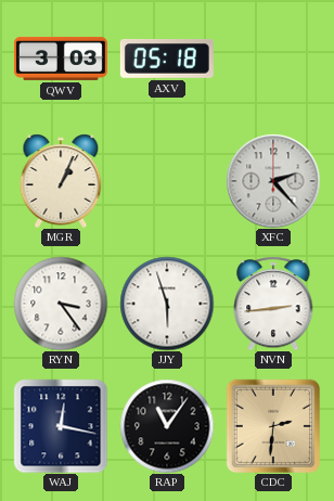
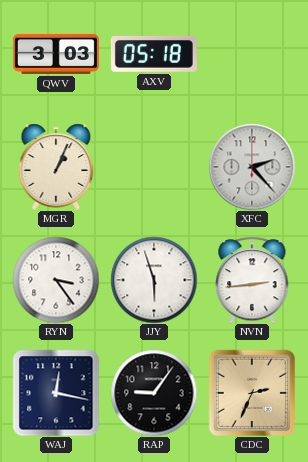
RAP: 11:06 -> 9:06
CDC: 2:31 -> 2:34
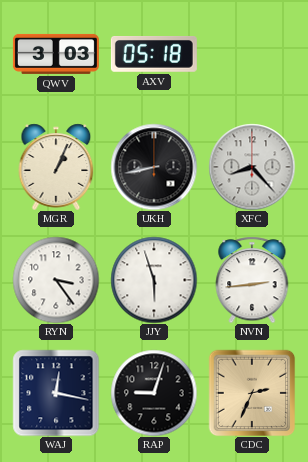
UKH: none -> 8:43
XFC: 2:23 -> 8:23
RAP: 9:06 -> 9:03
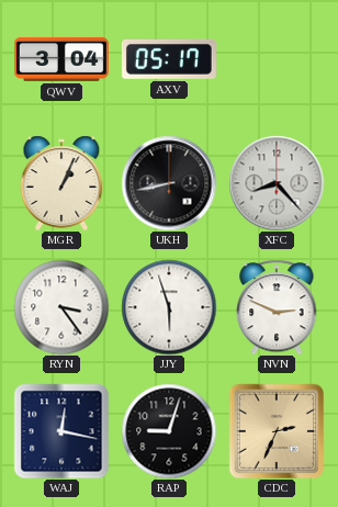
QWV: 3:03 -> 3:04
AXV: 05:18 -> 05:17
NVN: 2:44 -> 2:49
